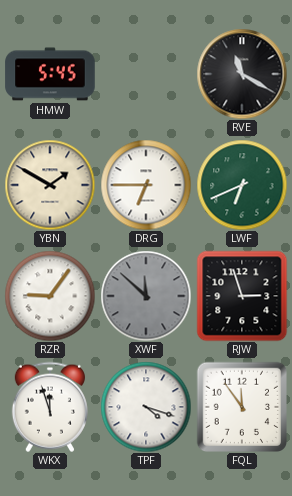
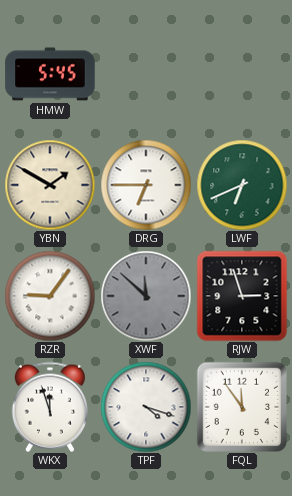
RVE: 11:20 -> none
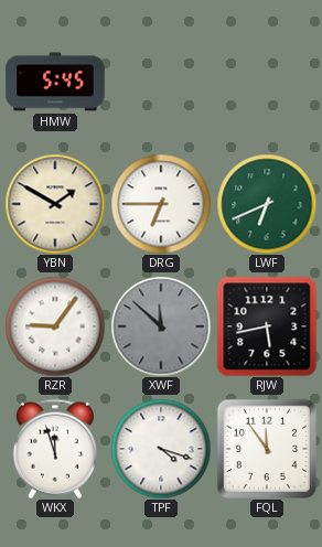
RJW: 2:57 -> 5:43
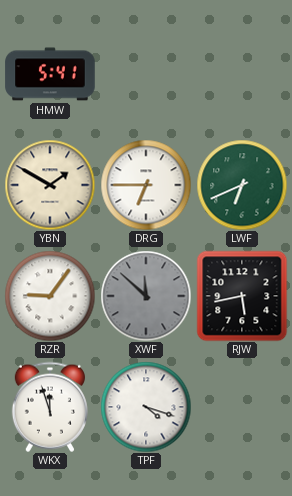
HMW: 5:45 -> 5:41
FQL: 11:54 -> none
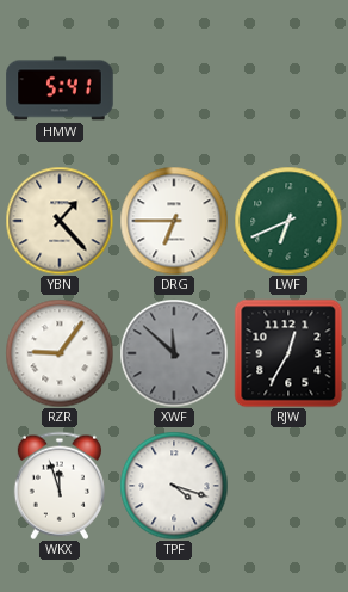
YBN: 1:50 -> 1:23
RJW: 5:43 -> 12:35
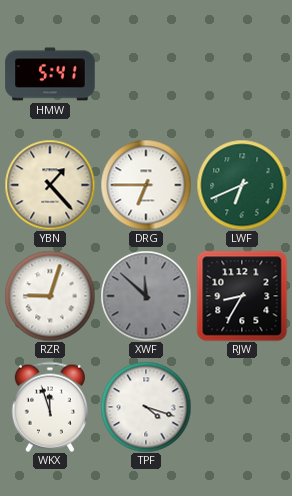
RZR: 9:06 -> 9:03
RJW: 12:35 -> 8:35
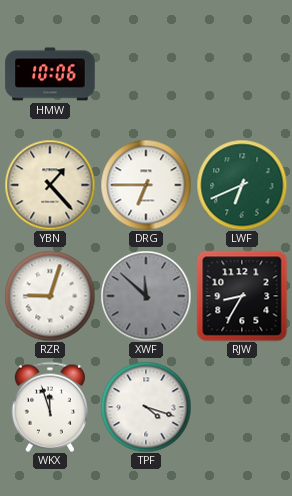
HMW: 5:41 -> 10:06
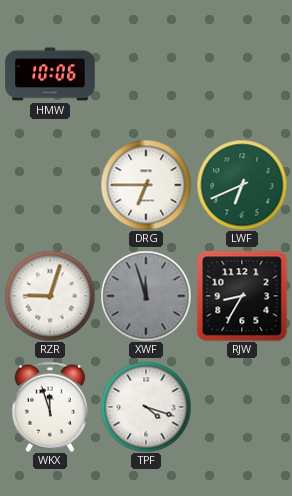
YBN: 1:23 -> none
XWF: 11:52 -> 11:57
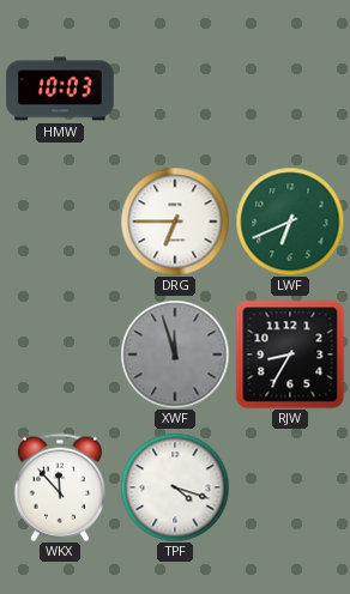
HMW: 10:06 -> 10:03
RZR: 9:03 -> none
WKX: 11:57 -> 11:53
